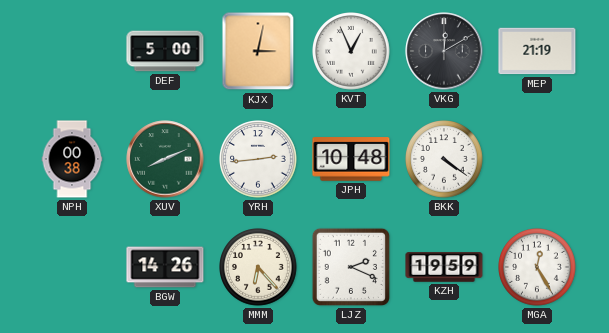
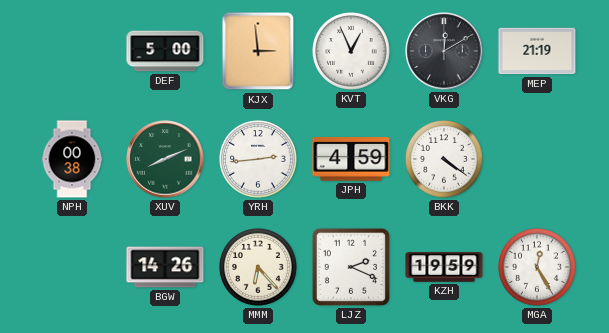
KJX: 3:02 -> 2:59
JPH: 10:48 -> 4:59
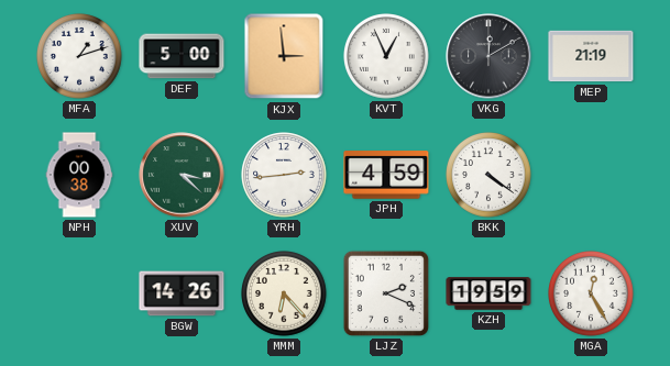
MFA: none -> 1:12
XUV: 8:11 -> 3:22
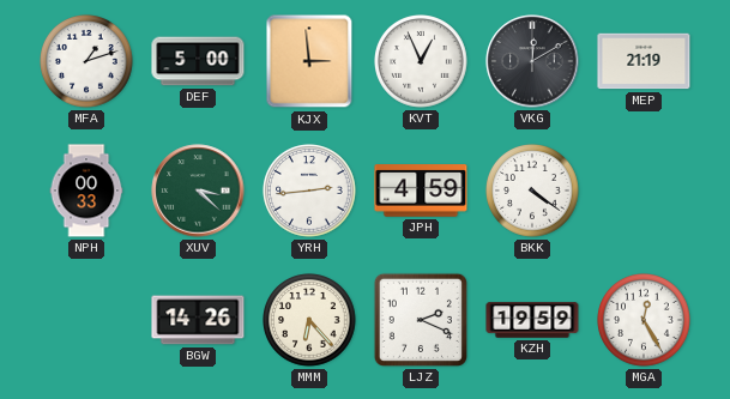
NPH: 00:38 -> 00:33
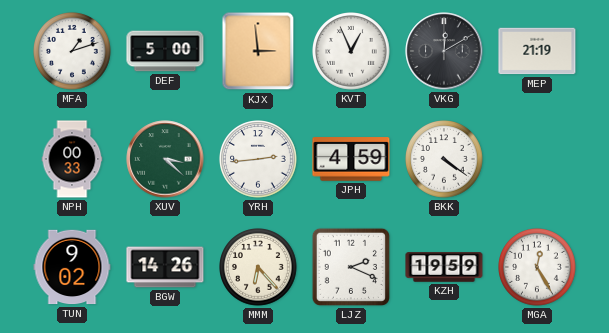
TUN: none -> 9:02
